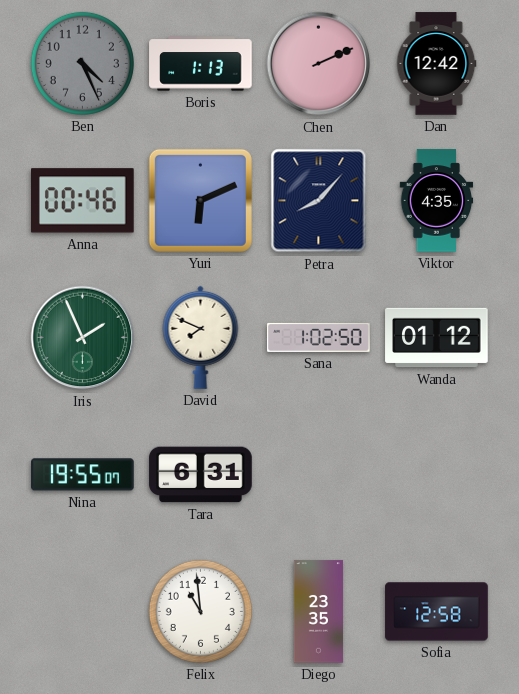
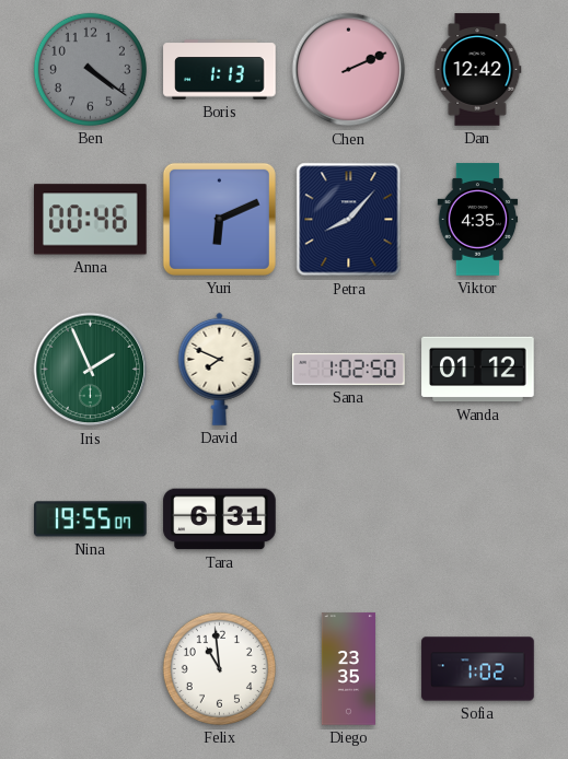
Ben: 4:26 -> 4:21
Sofia: 12:58 -> 1:02
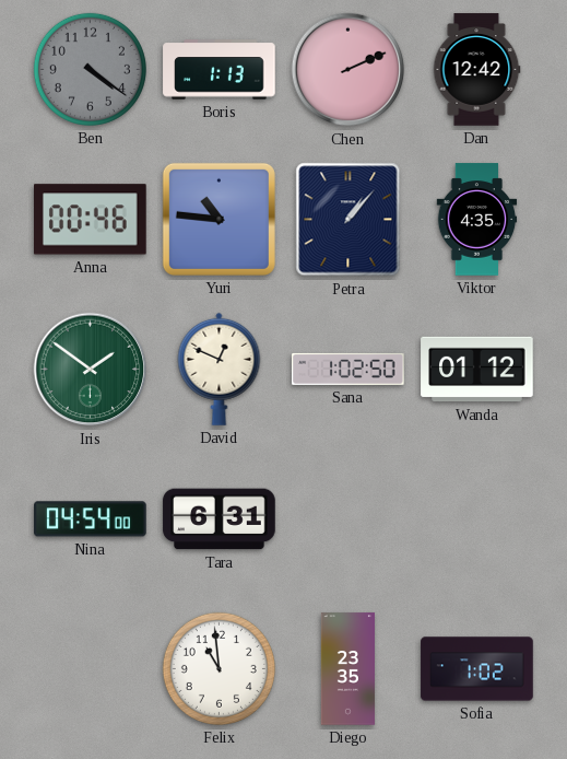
Yuri: 6:11 -> 10:46
Petra: 8:07 -> 1:07
Iris: 1:56 -> 1:51
David: 7:49 -> 12:49
Nina: 19:55 -> 04:54
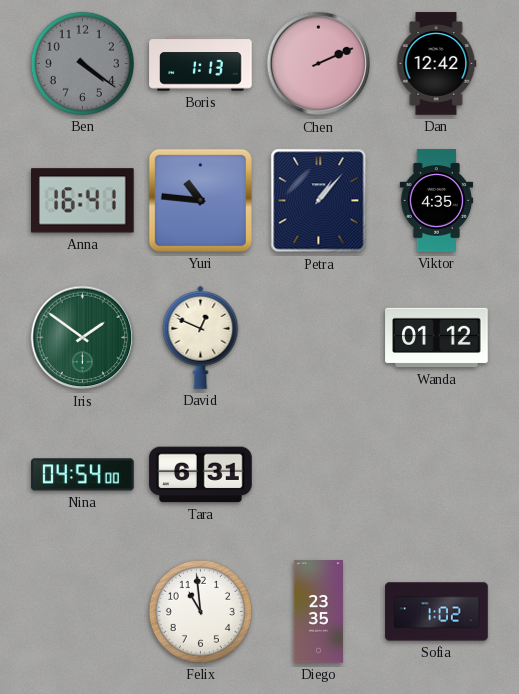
Anna: 00:46 -> 16:41
Sana: 1:02 -> none
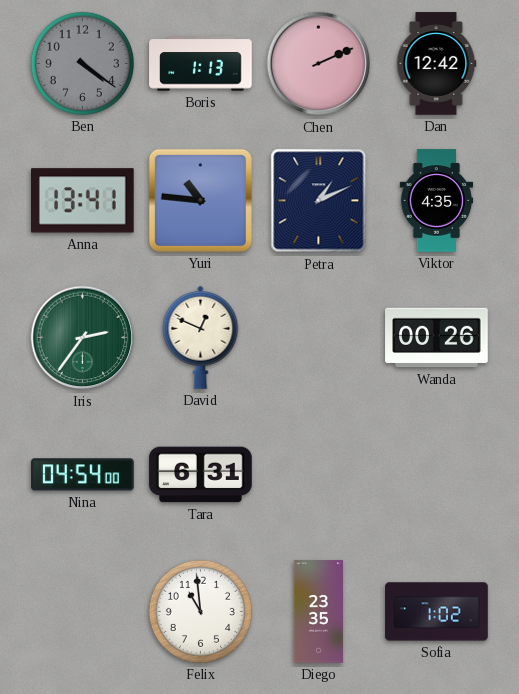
Anna: 16:41 -> 13:41
Petra: 1:07 -> 1:11
Iris: 1:51 -> 2:36
Wanda: 01:12 -> 00:26
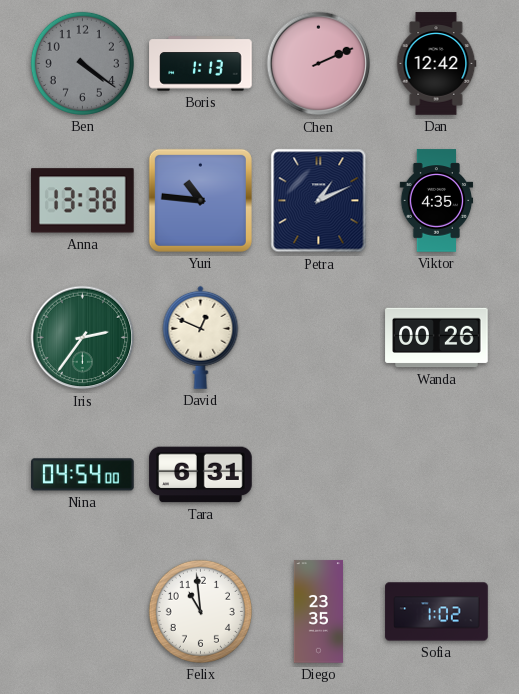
Anna: 13:41 -> 13:38
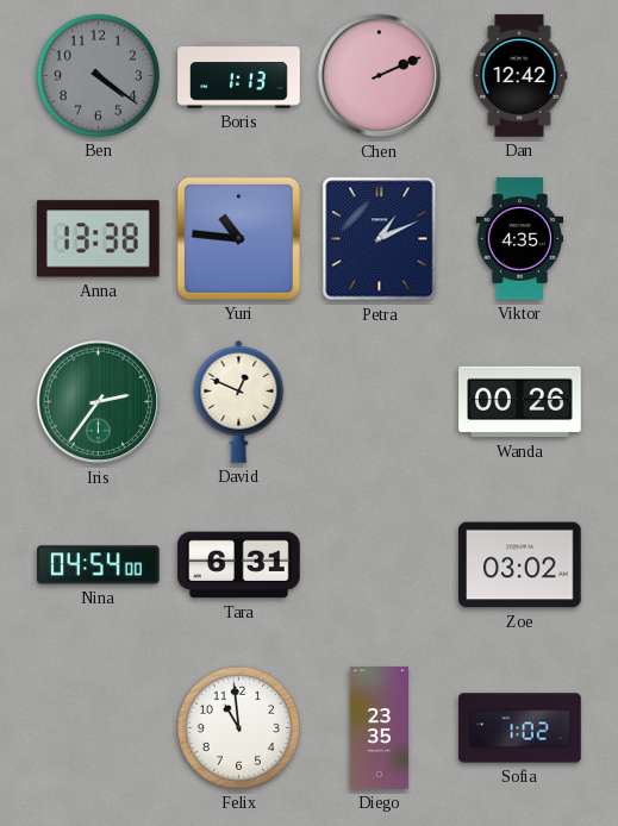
Zoe: none -> 03:02
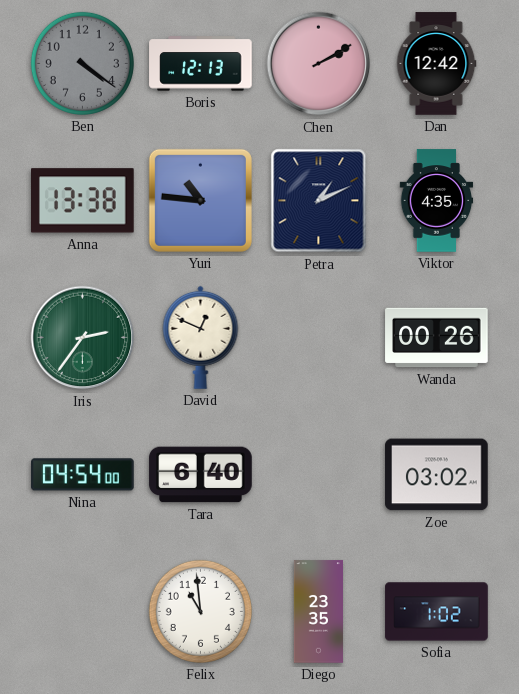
Boris: 1:13 -> 12:13
Chen: 2:11 -> 2:10
Tara: 6:31 -> 6:40
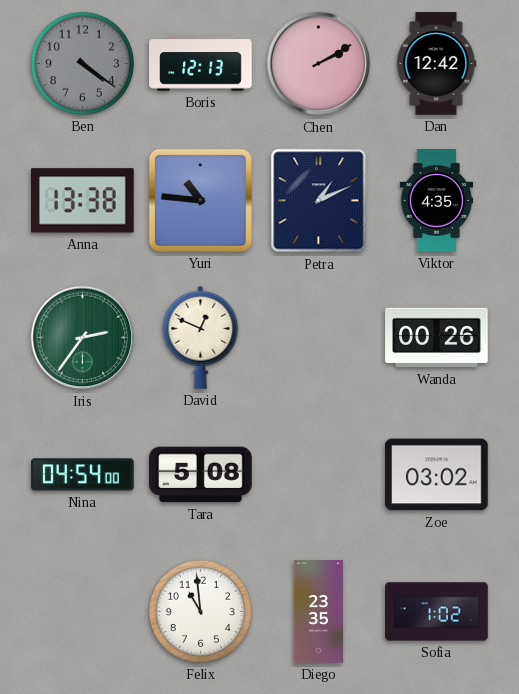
Tara: 6:40 -> 5:08
